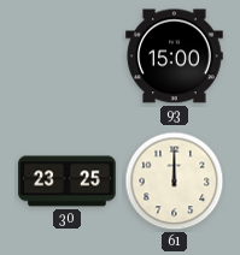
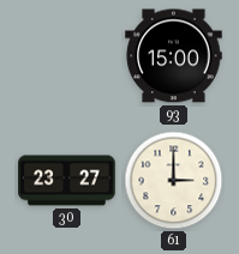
30: 23:25 -> 23:27
61: 12:00 -> 3:00
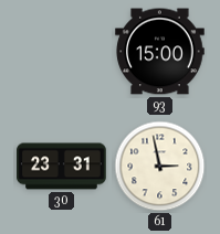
30: 23:27 -> 23:31
61: 3:00 -> 2:58
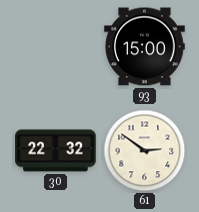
30: 23:31 -> 22:32
61: 2:58 -> 2:51
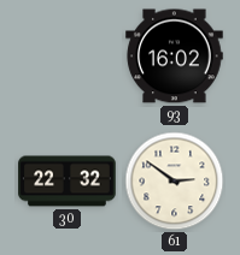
93: 15:00 -> 16:02
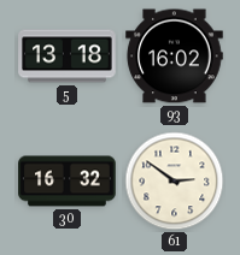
5: none -> 13:18
30: 22:32 -> 16:32
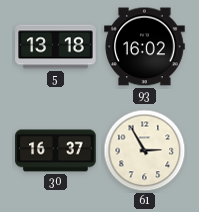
30: 16:32 -> 16:37
61: 2:51 -> 2:55
